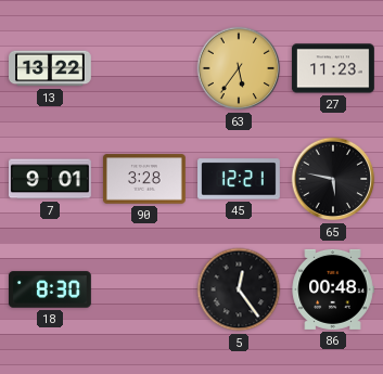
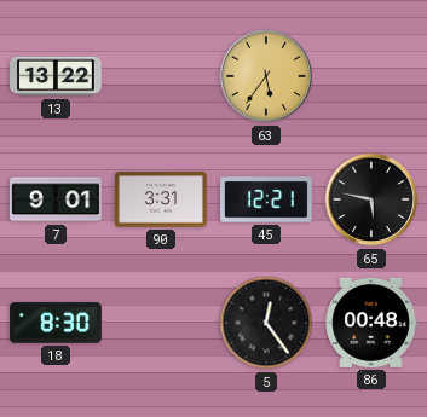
27: 11:23 -> none
90: 3:28 -> 3:31
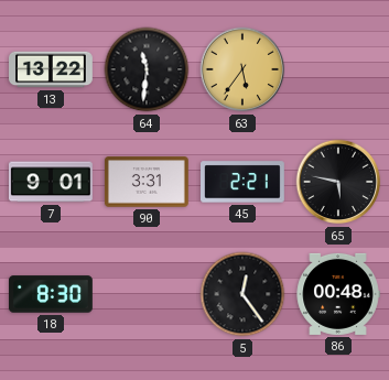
64: none -> 11:31
45: 12:21 -> 2:21
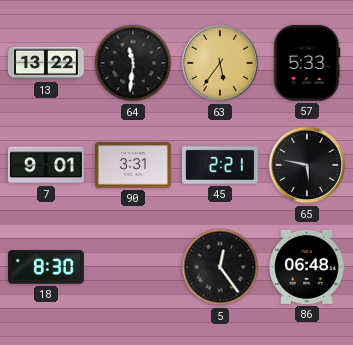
57: none -> 5:33
86: 00:48 -> 06:48
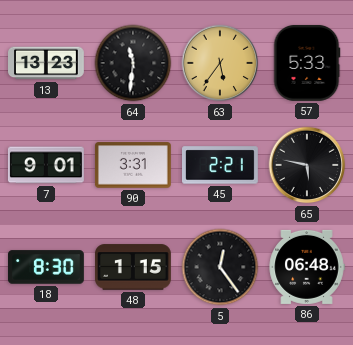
13: 13:22 -> 13:23
48: none -> 1:15
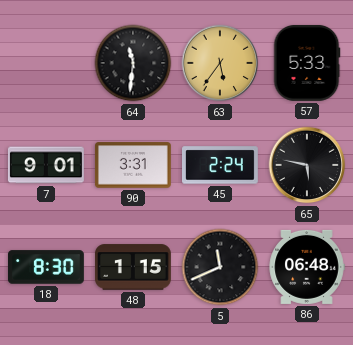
13: 13:23 -> none
45: 2:21 -> 2:24
5: 12:24 -> 11:41
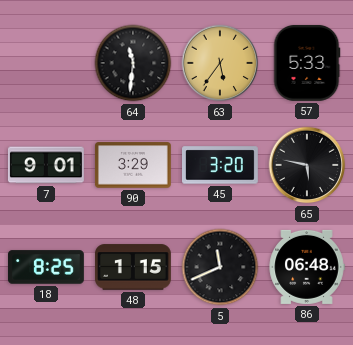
90: 3:31 -> 3:29
45: 2:24 -> 3:20
18: 8:30 -> 8:25
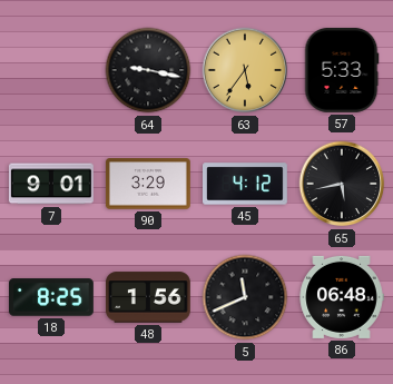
64: 11:31 -> 9:17
45: 3:20 -> 4:12
65: 5:47 -> 5:43
48: 1:15 -> 1:56
